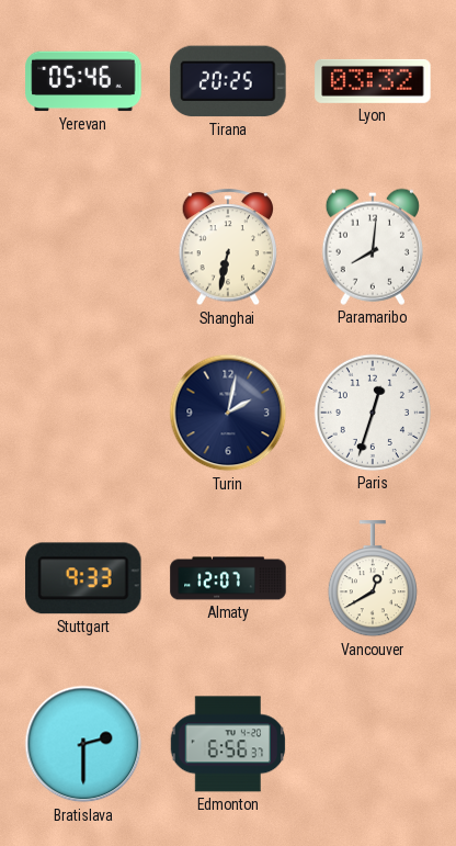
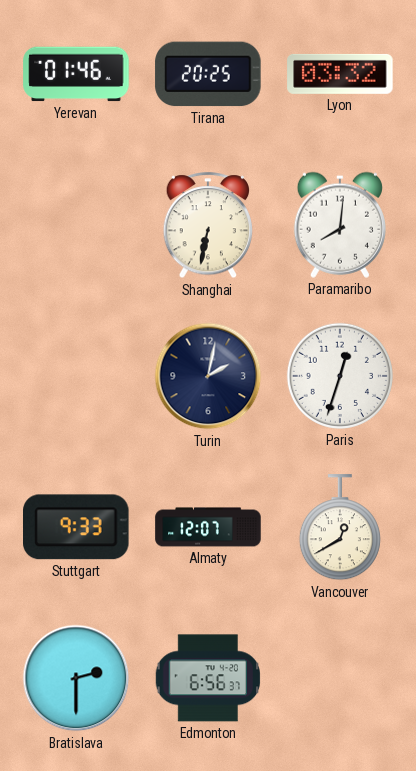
Yerevan: 05:46 -> 01:46
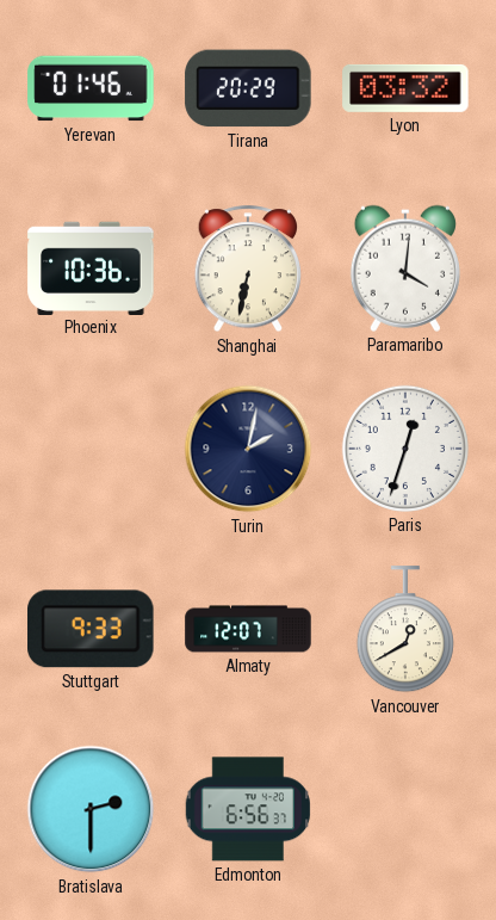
Tirana: 20:25 -> 20:29
Phoenix: none -> 10:36
Paramaribo: 8:01 -> 4:01
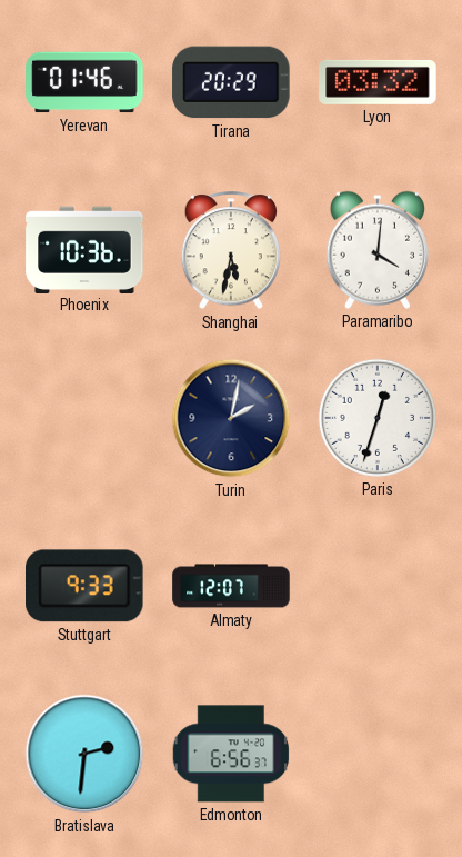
Shanghai: 6:32 -> 5:32
Vancouver: 12:40 -> none
Bratislava: 2:30 -> 2:31
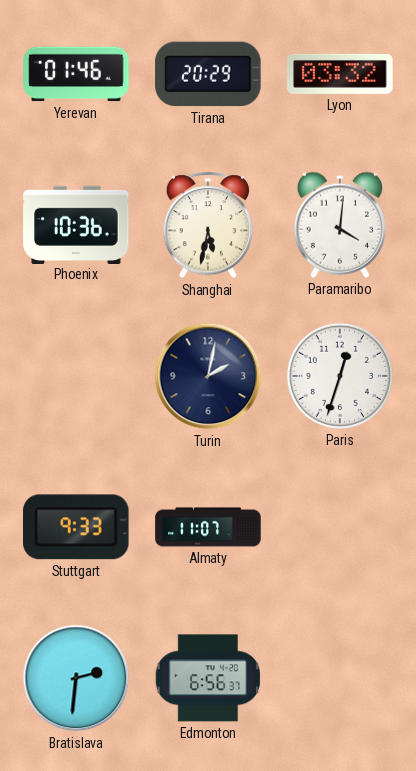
Almaty: 12:07 -> 11:07
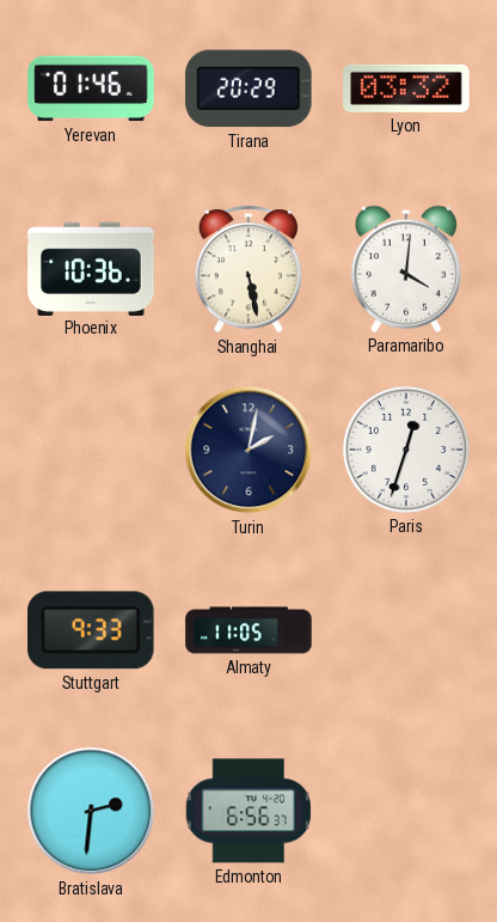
Shanghai: 5:32 -> 5:28
Almaty: 11:07 -> 11:05
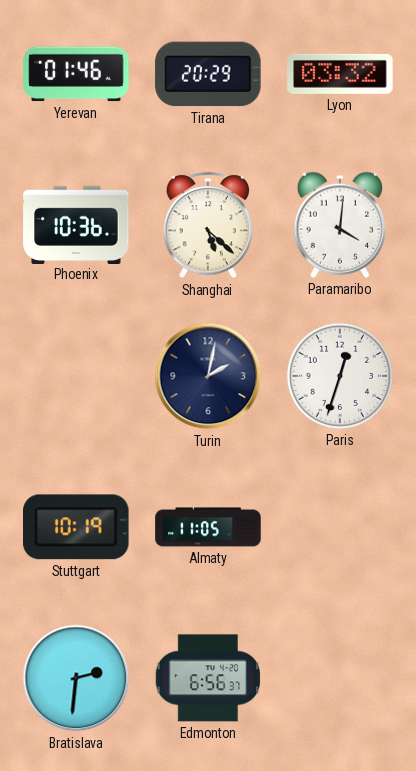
Shanghai: 5:28 -> 5:22
Stuttgart: 9:33 -> 10:19
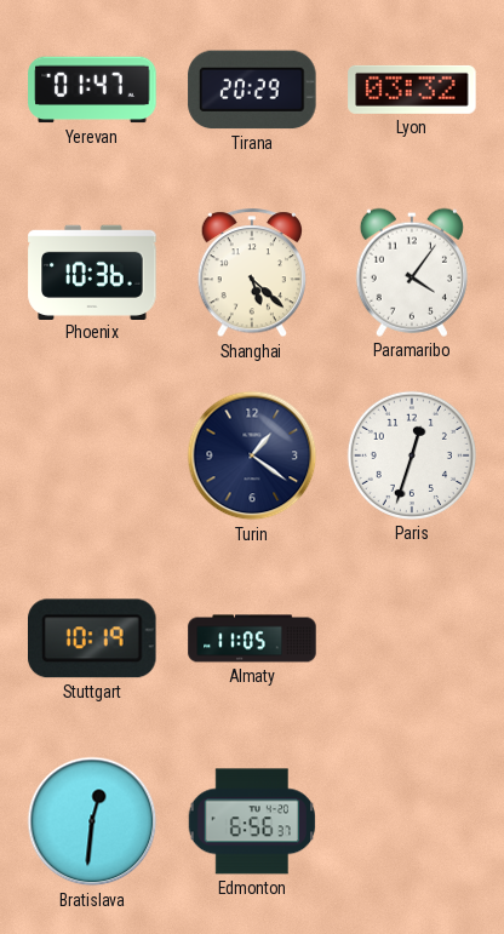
Yerevan: 01:46 -> 01:47
Paramaribo: 4:01 -> 4:06
Turin: 2:02 -> 1:21
Bratislava: 2:31 -> 12:31
